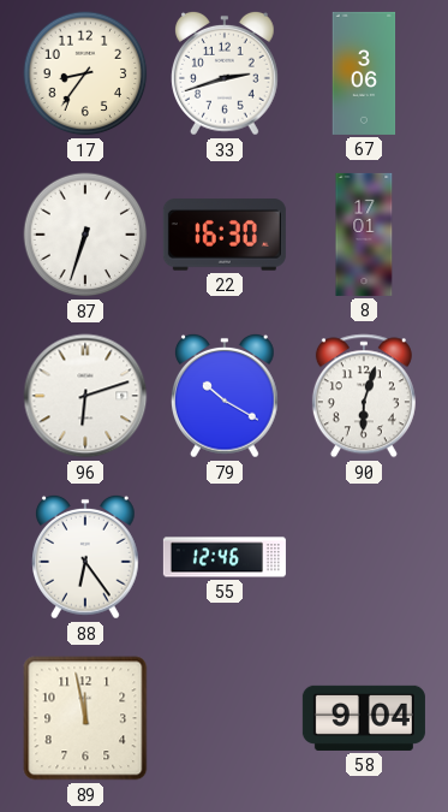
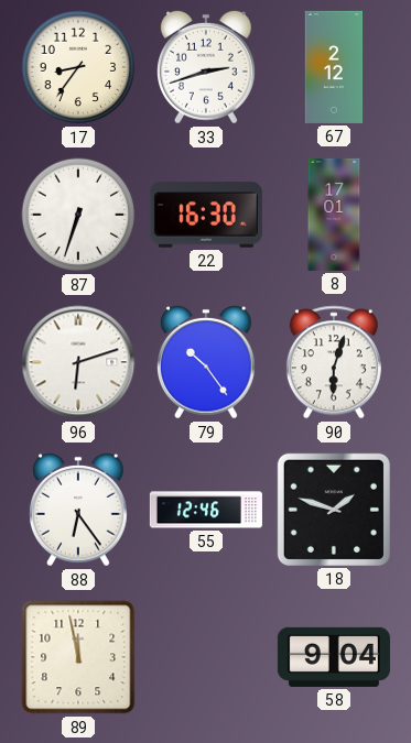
67: 3:06 -> 2:12
79: 10:20 -> 10:24
18: none -> 1:48
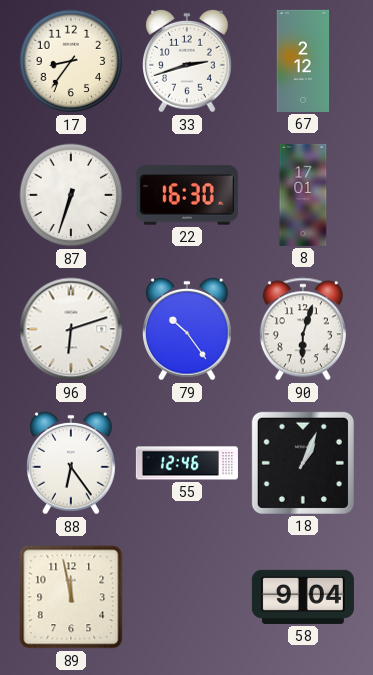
18: 1:48 -> 1:04
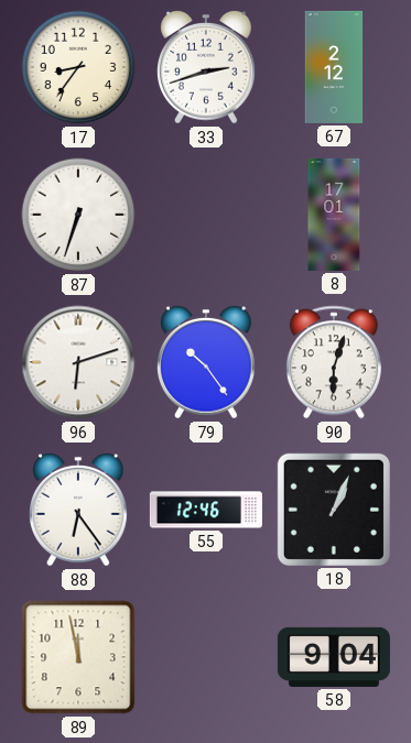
22: 16:30 -> none
